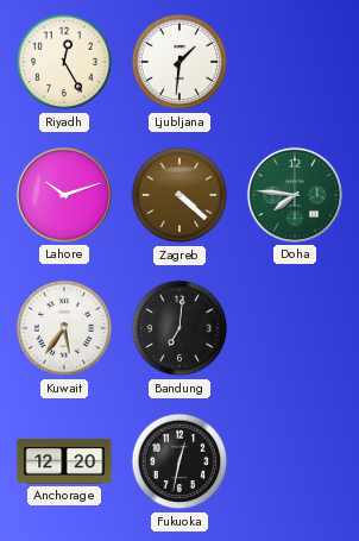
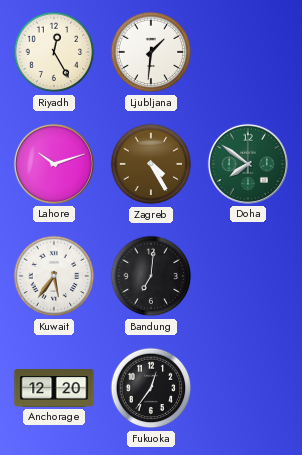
Zagreb: 4:22 -> 4:25
Doha: 7:46 -> 7:51
Fukuoka: 12:32 -> 12:36
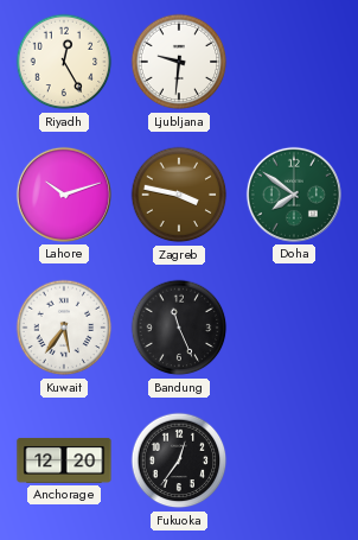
Ljubljana: 1:31 -> 9:31
Zagreb: 4:25 -> 3:47
Bandung: 7:01 -> 11:26
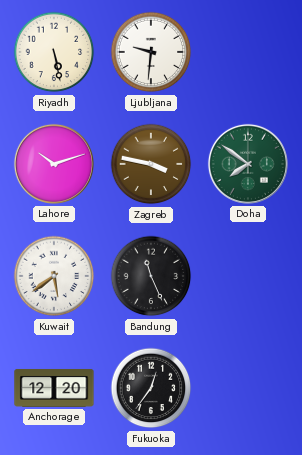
Riyadh: 12:25 -> 5:28
Kuwait: 5:36 -> 5:39
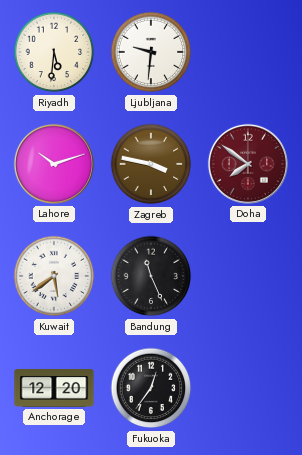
Riyadh: 5:28 -> 5:31
Doha dial: green -> burgundy
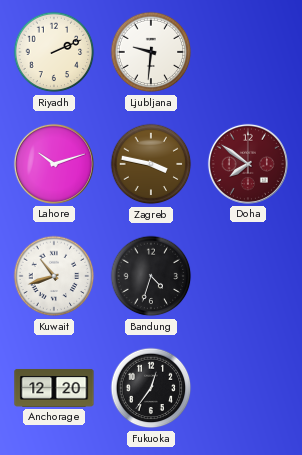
Riyadh: 5:31 -> 2:11
Kuwait: 5:39 -> 10:42
Bandung: 11:26 -> 4:33
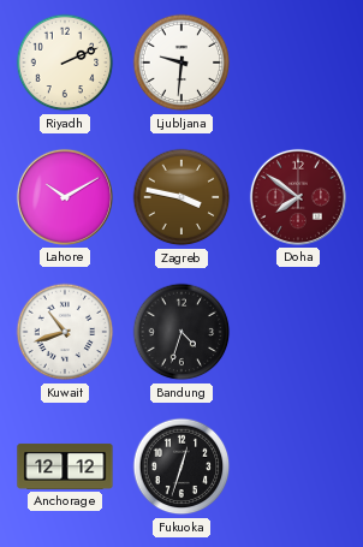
Lahore: 10:12 -> 10:10
Anchorage: 12:20 -> 12:12
Fukuoka: 12:36 -> 12:33
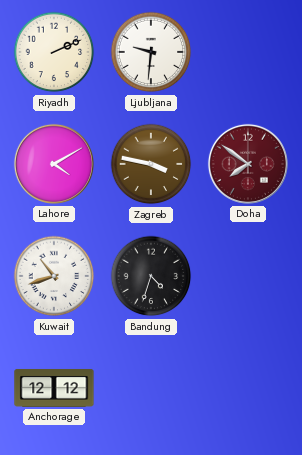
Lahore: 10:10 -> 4:10
Fukuoka: 12:33 -> none
